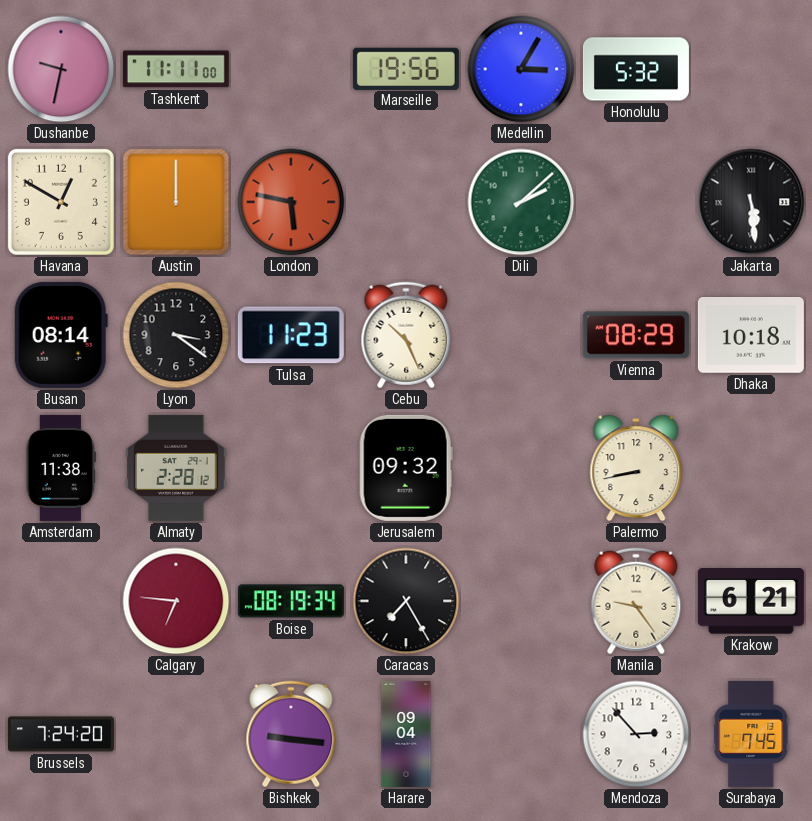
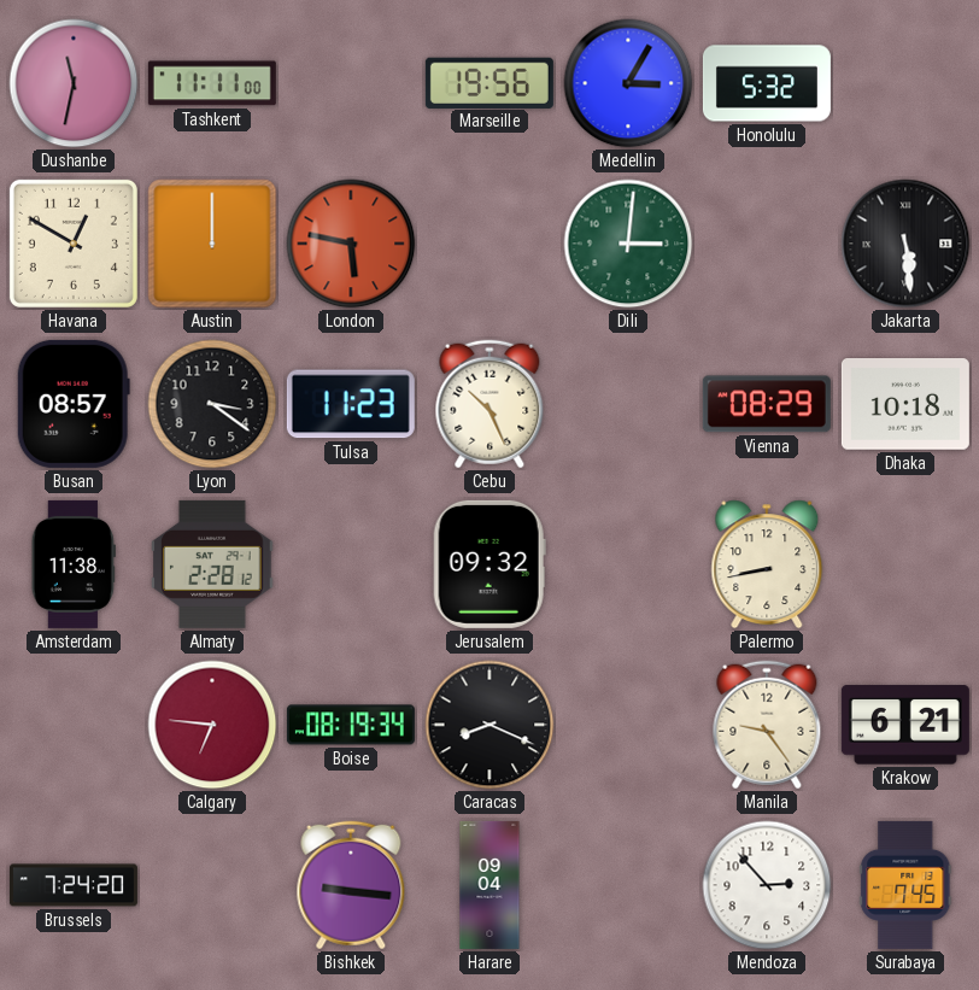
Dushanbe: 9:32 -> 11:32
Dili: 2:08 -> 3:01
Busan: 08:14 -> 08:57
Caracas: 7:25 -> 8:19
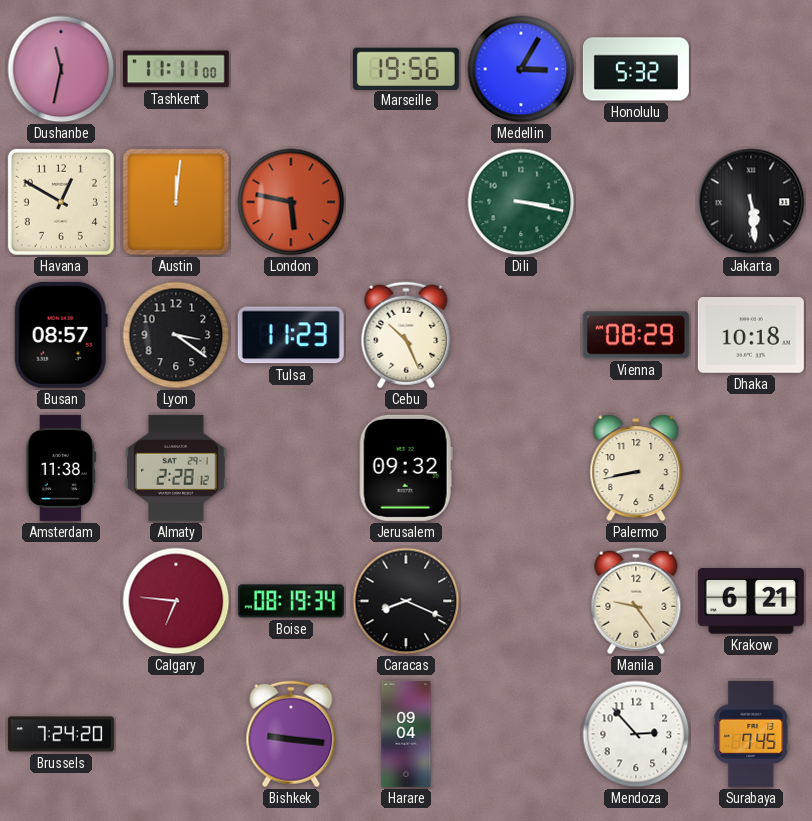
Austin: 12:00 -> 12:01
Dili: 3:01 -> 3:17
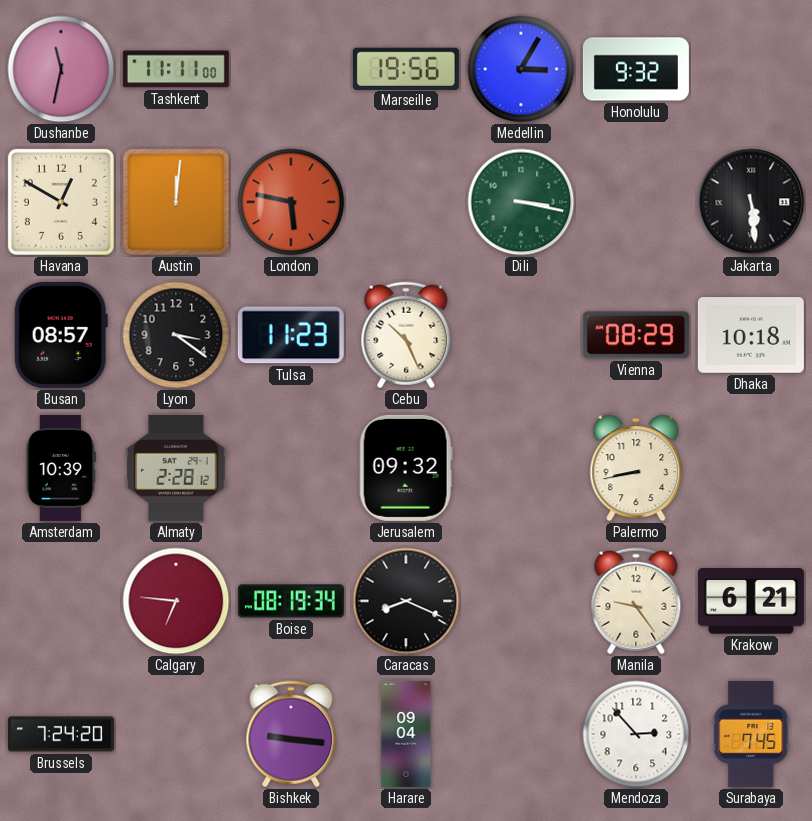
Honolulu: 5:32 -> 9:32
Amsterdam: 11:38 -> 10:39
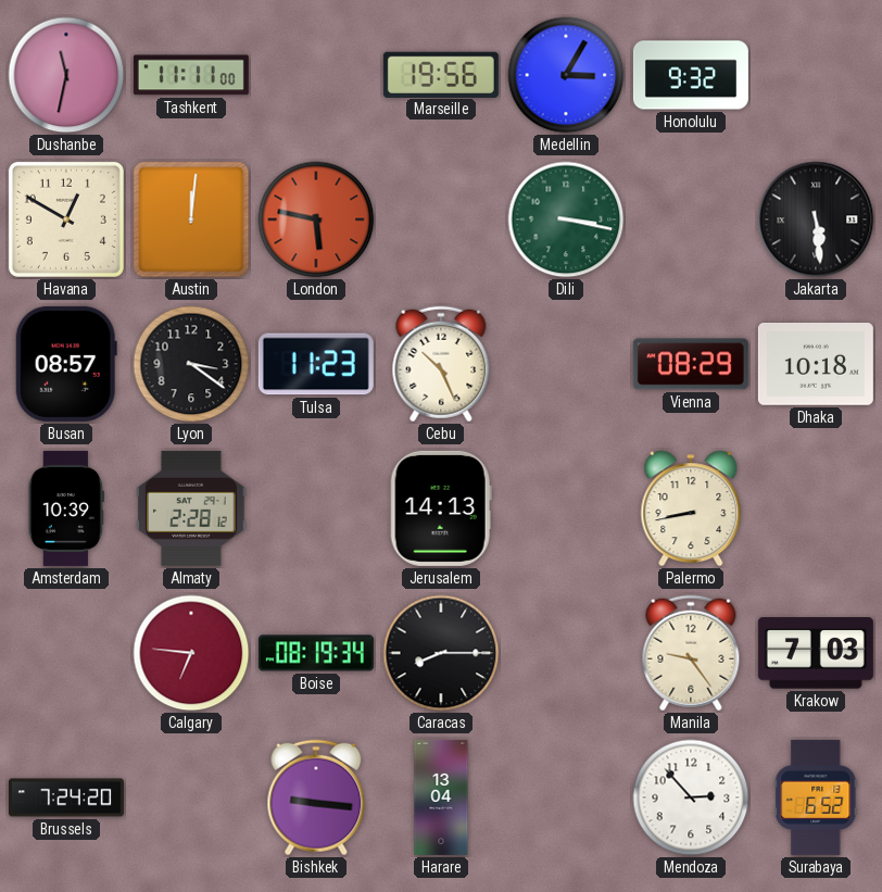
Jerusalem: 09:32 -> 14:13
Caracas: 8:19 -> 8:15
Krakow: 6:21 -> 7:03
Harare: 09:04 -> 13:04
Surabaya: 7:45 -> 6:52
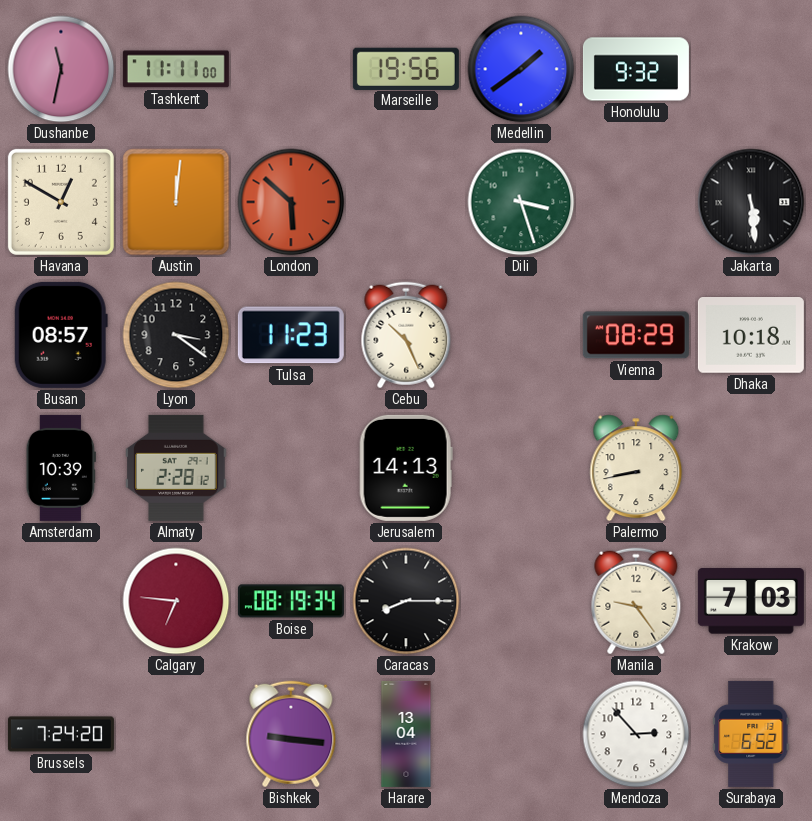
Medellin: 3:05 -> 1:39
London: 5:47 -> 5:52
Dili: 3:17 -> 3:27
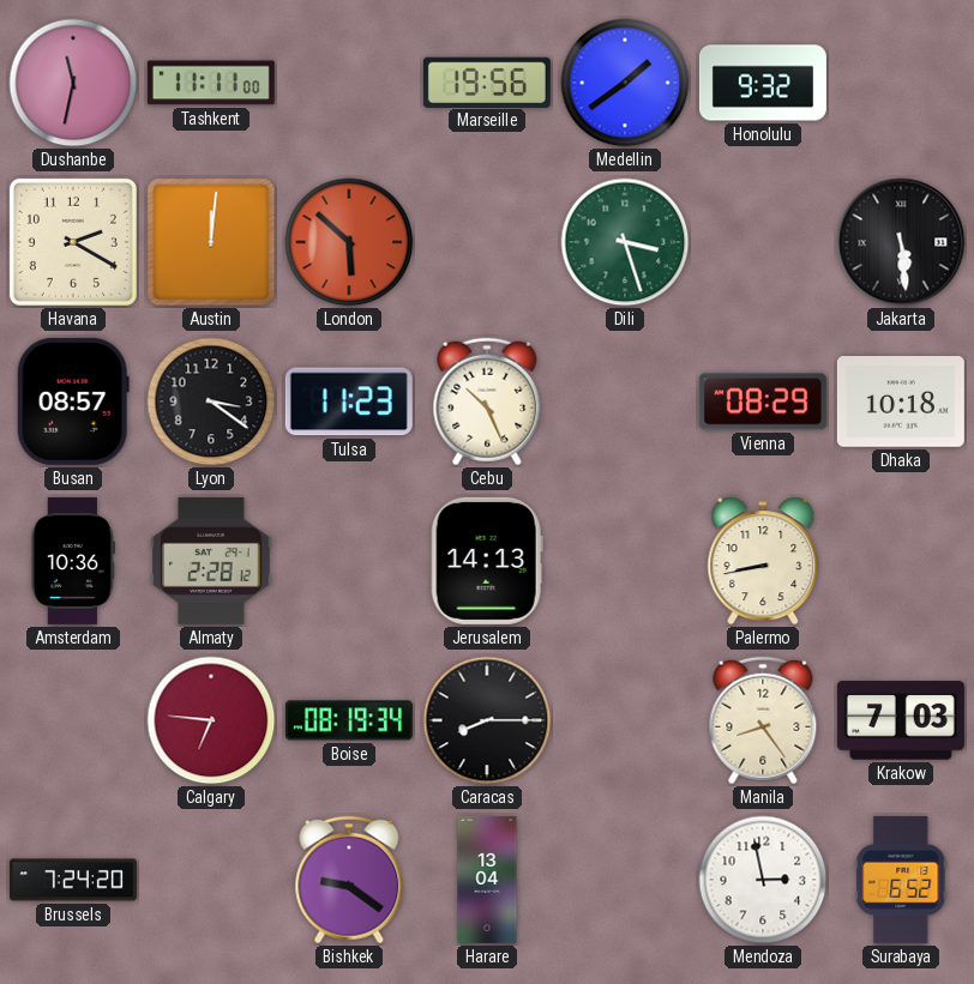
Havana: 12:50 -> 2:20
Amsterdam: 10:39 -> 10:36
Manila: 9:24 -> 8:24
Bishkek: 9:16 -> 9:21
Mendoza: 2:53 -> 2:58
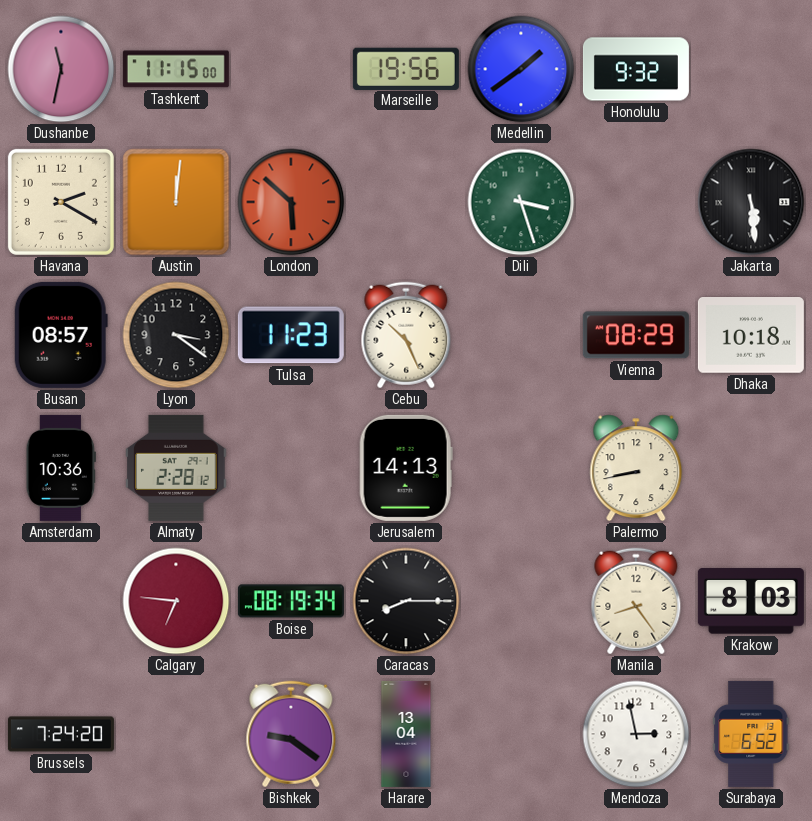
Tashkent: 11:11 -> 11:15
Krakow: 7:03 -> 8:03
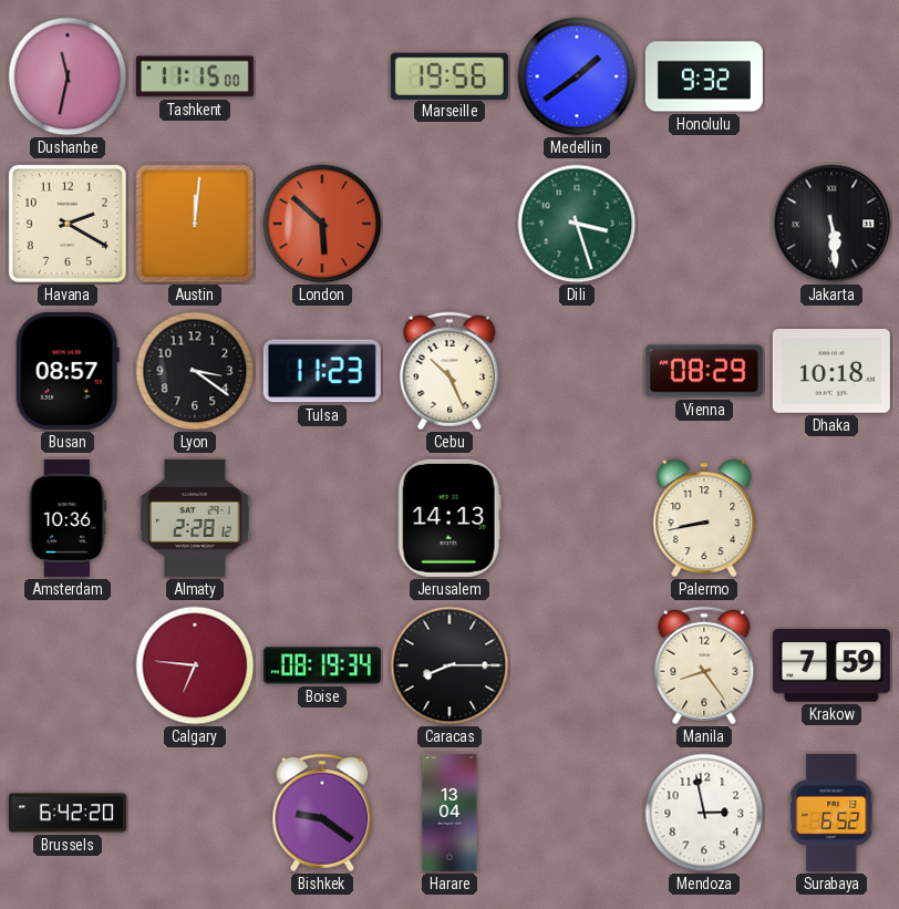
Krakow: 8:03 -> 7:59
Brussels: 7:24 -> 6:42
